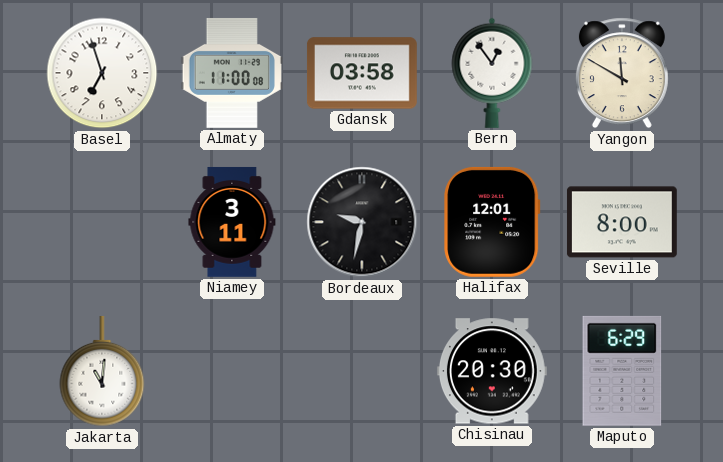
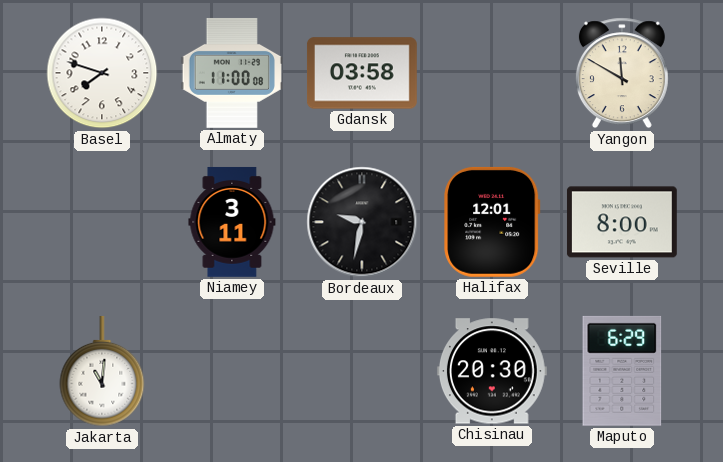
Basel: 6:57 -> 7:48
Bern: 12:54 -> none
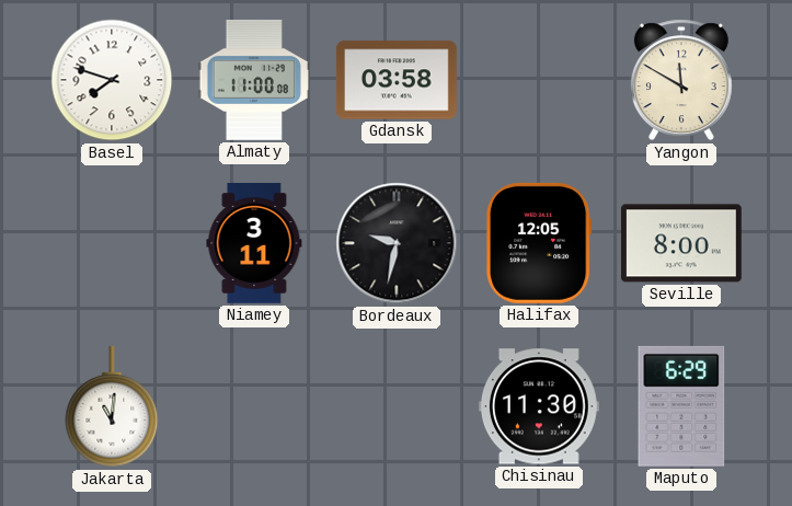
Halifax: 12:01 -> 12:05
Chisinau: 20:30 -> 11:30
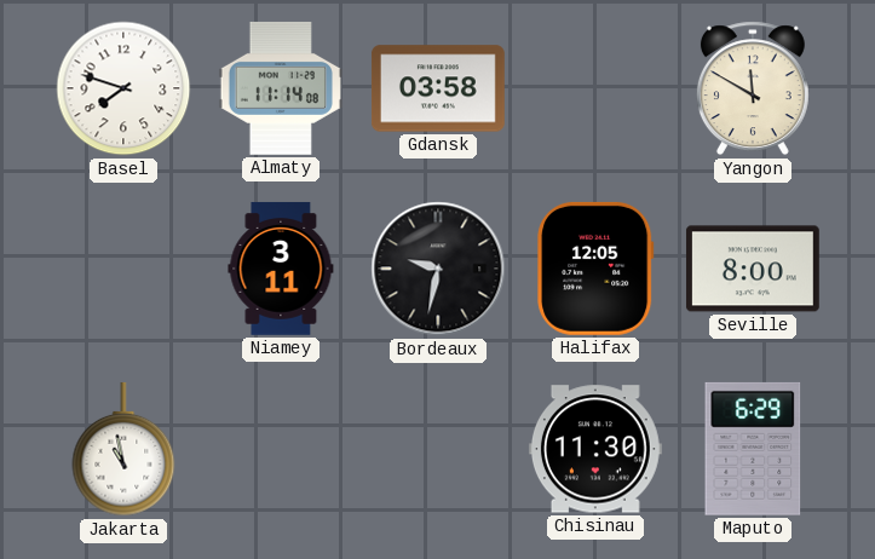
Almaty: 11:00 -> 11:14
Jakarta: 11:01 -> 10:58
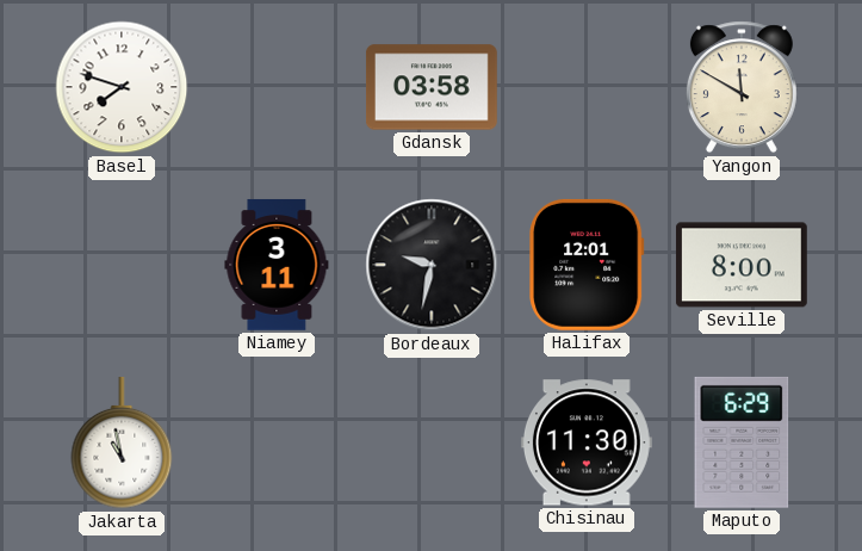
Almaty: 11:14 -> none
Halifax: 12:05 -> 12:01
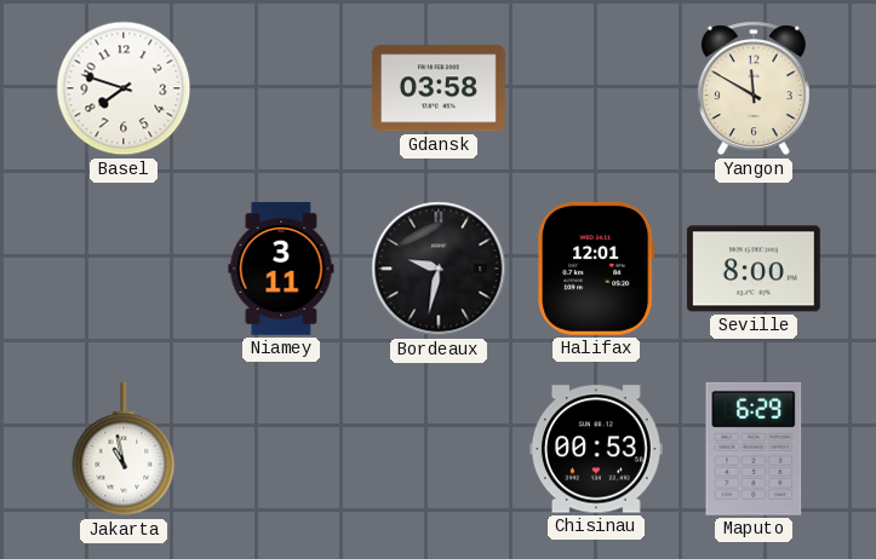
Chisinau: 11:30 -> 00:53
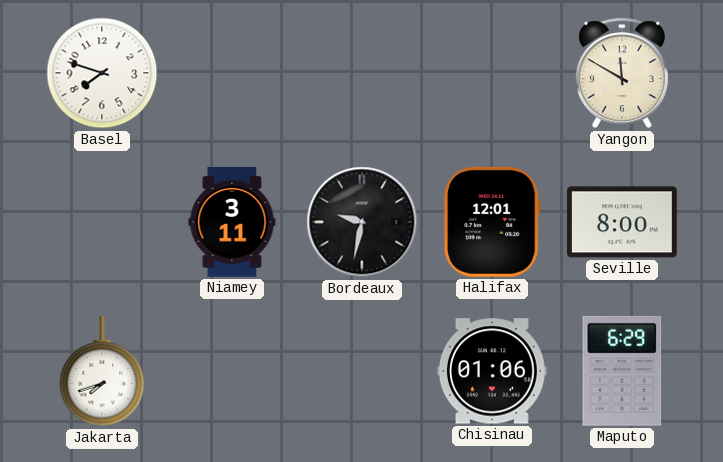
Gdansk: 03:58 -> none
Jakarta: 10:58 -> 7:42
Chisinau: 00:53 -> 01:06
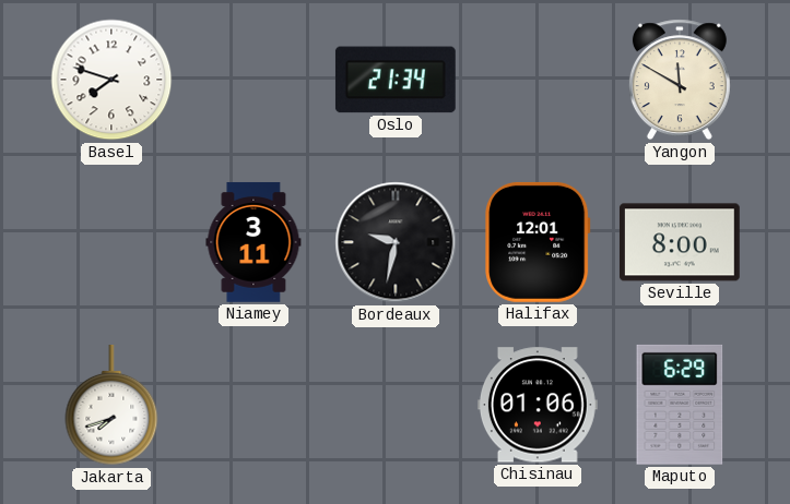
Oslo: none -> 21:34
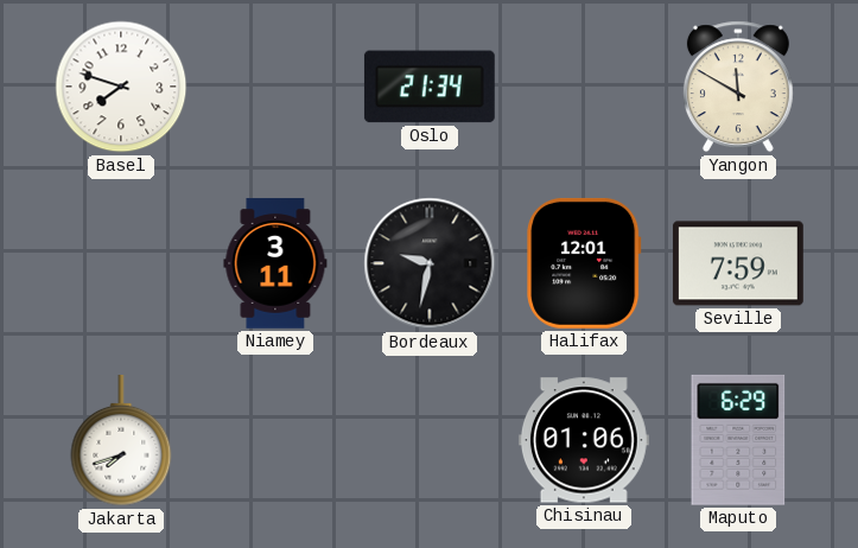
Seville: 8:00 -> 7:59
